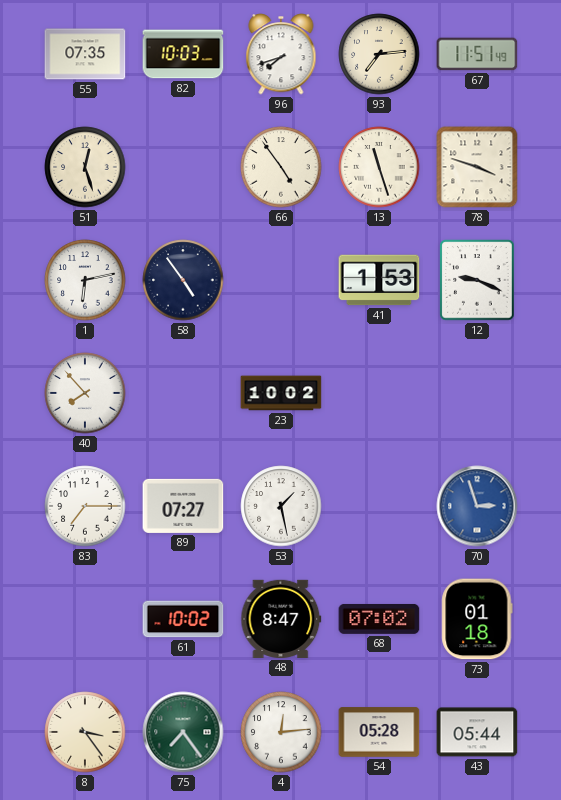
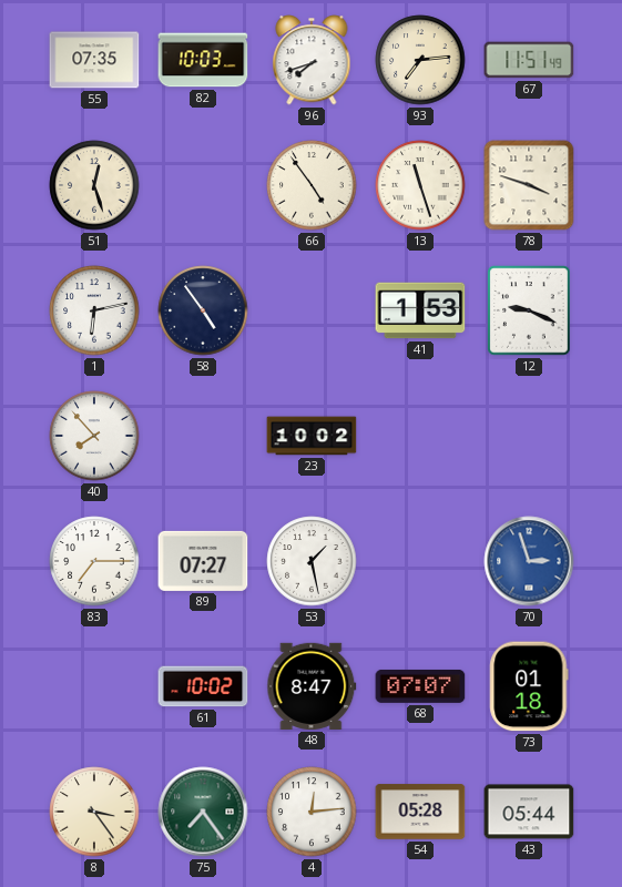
68: 07:02 -> 07:07
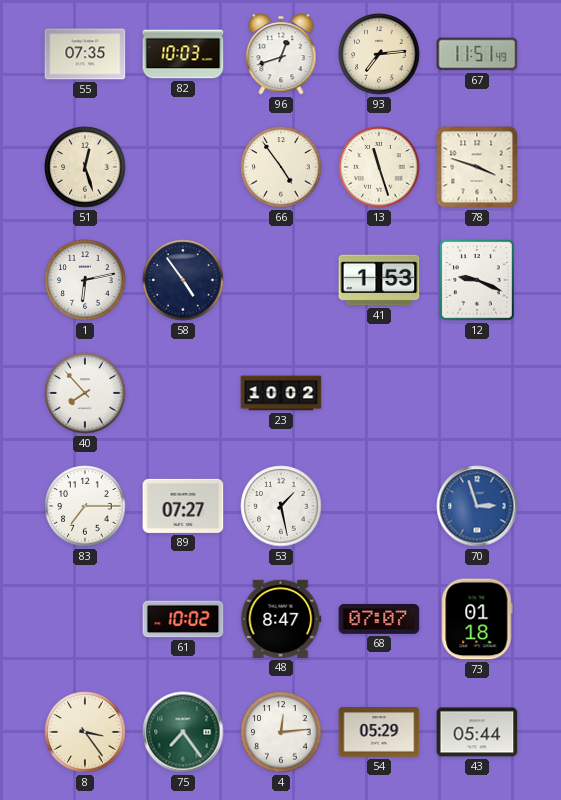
96: 7:42 -> 12:42
54: 05:28 -> 05:29
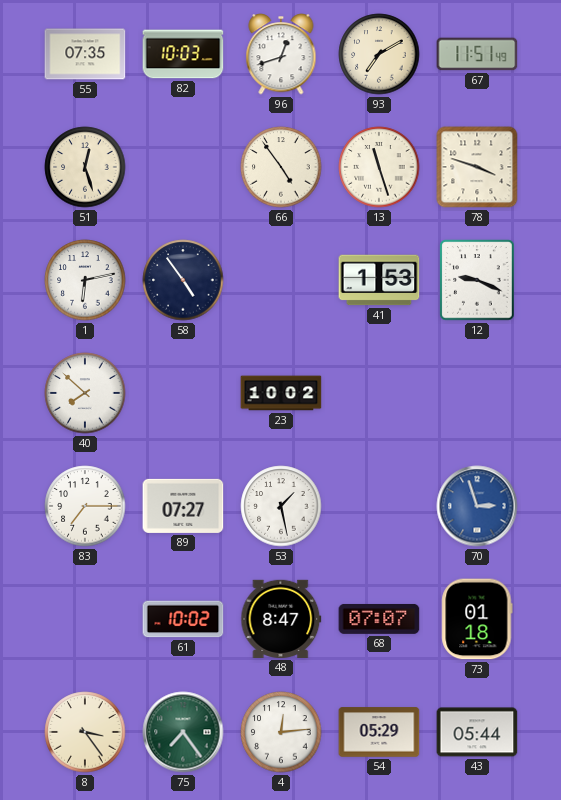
93: 7:14 -> 7:10
40: 7:53 -> 7:52
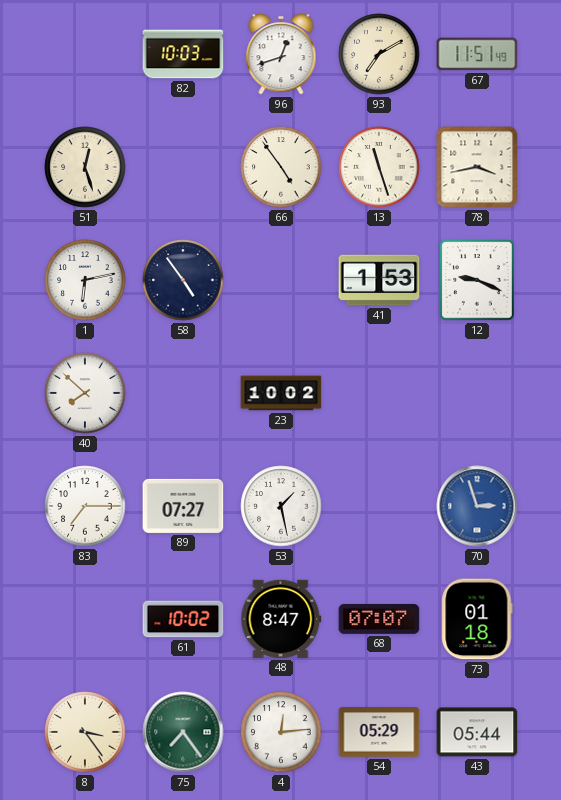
55: 07:35 -> none
78: 3:48 -> 3:43
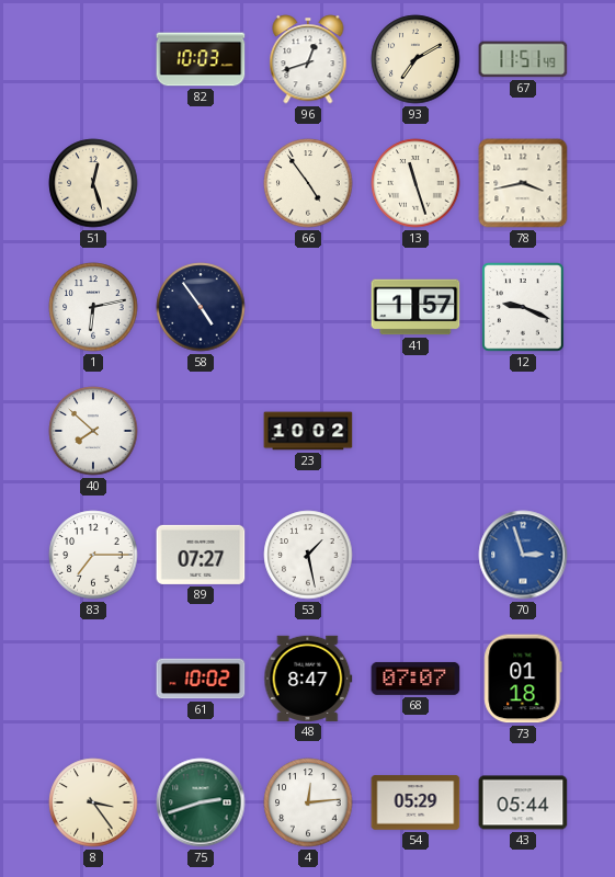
41: 1:53 -> 1:57
75: 7:24 -> 2:42
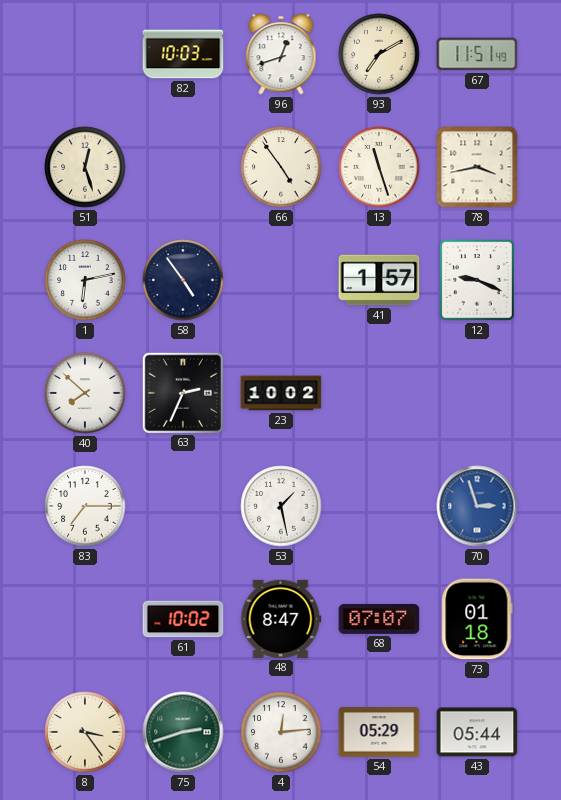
63: none -> 2:34
89: 07:27 -> none
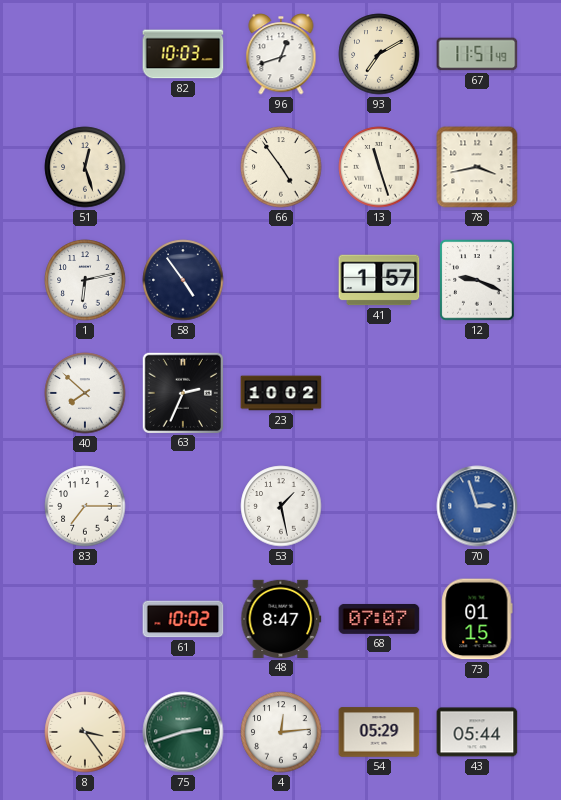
73: 01:18 -> 01:15
